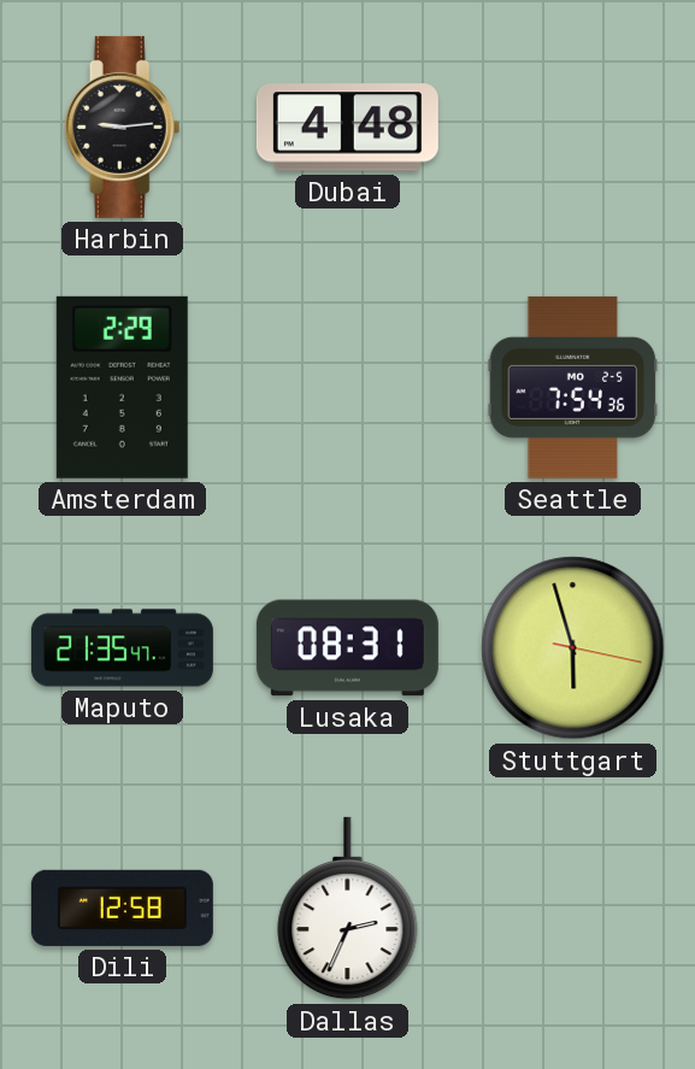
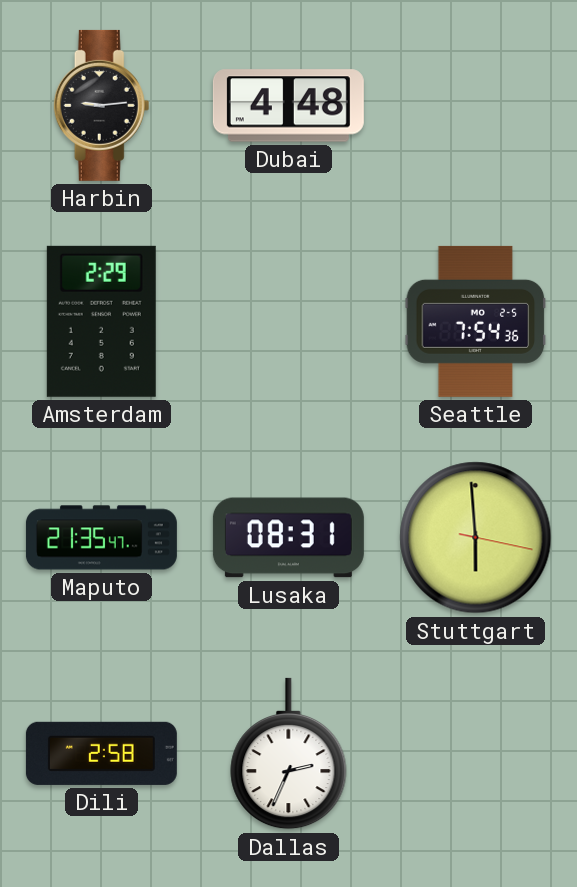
Stuttgart: 5:57 -> 5:59
Dili: 12:58 -> 2:58
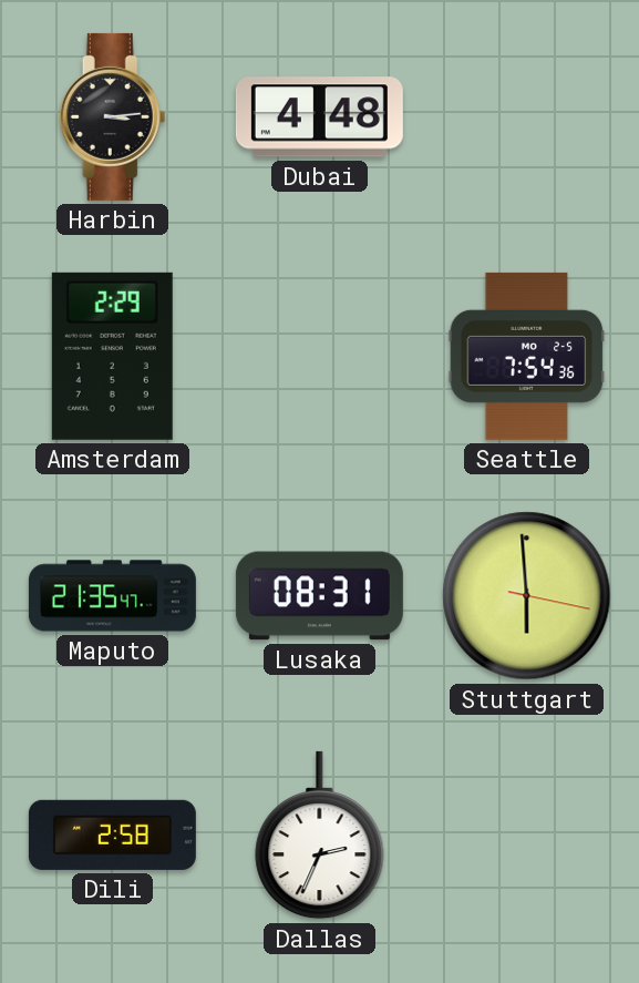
Harbin: 9:14 -> 3:14
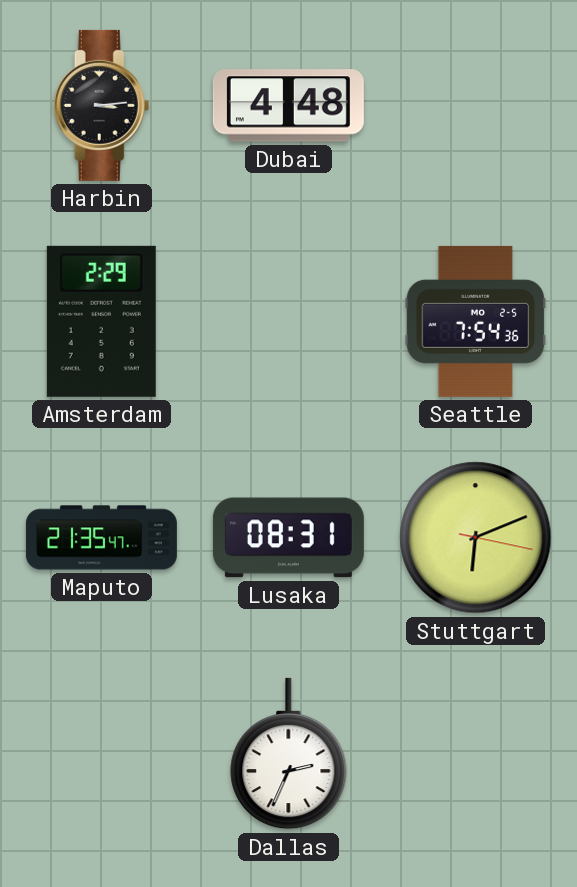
Stuttgart: 5:59 -> 6:11
Dili: 2:58 -> none
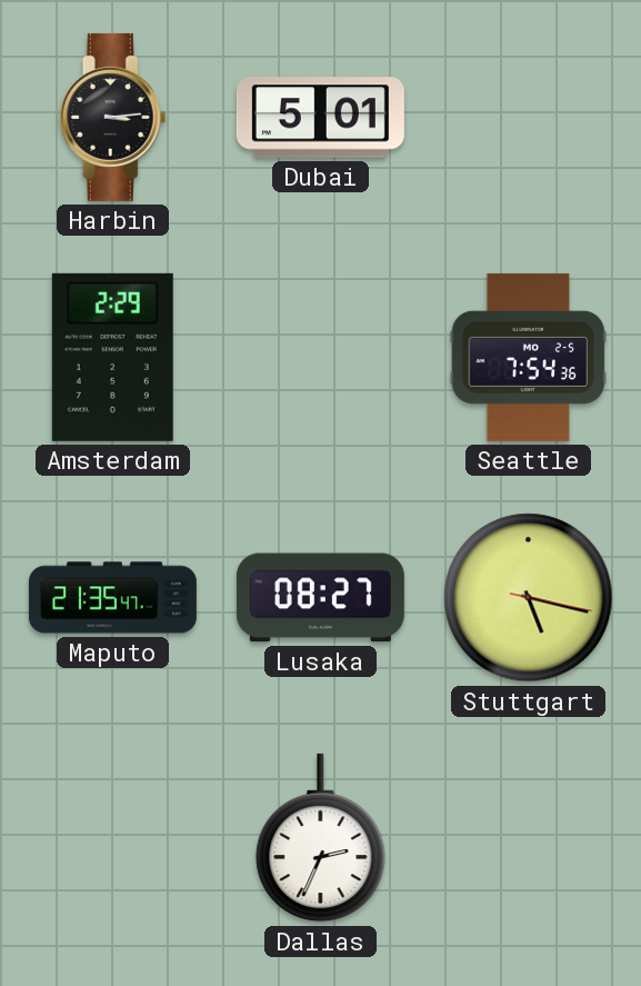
Dubai: 4:48 -> 5:01
Lusaka: 08:31 -> 08:27
Stuttgart: 6:11 -> 5:17
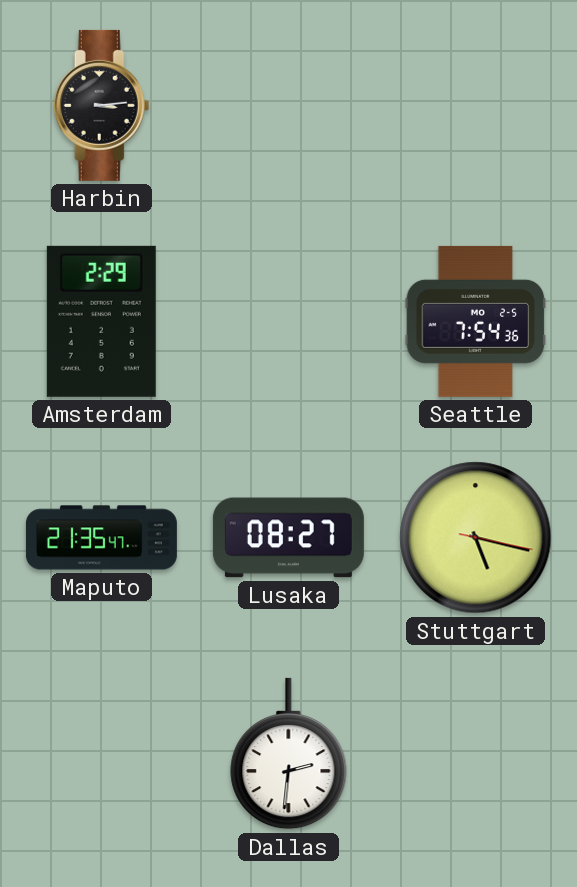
Dubai: 5:01 -> none
Dallas: 2:34 -> 2:31
